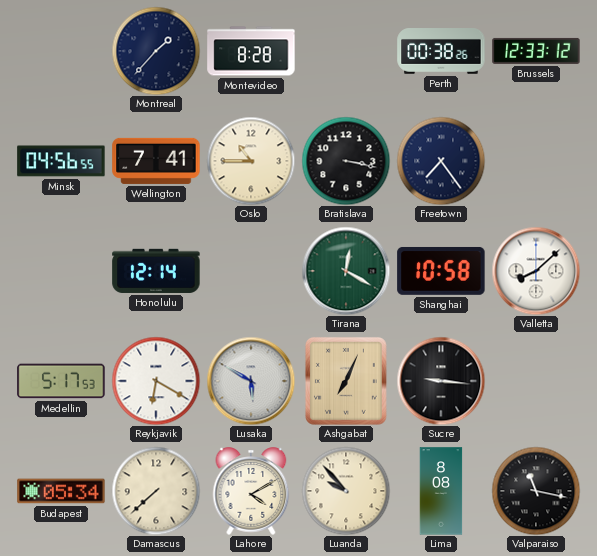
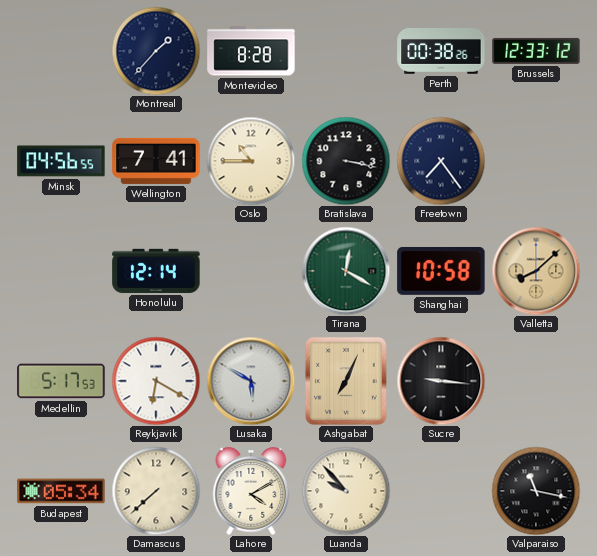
Valletta dial: white -> champagne
Lima: 8:08 -> none
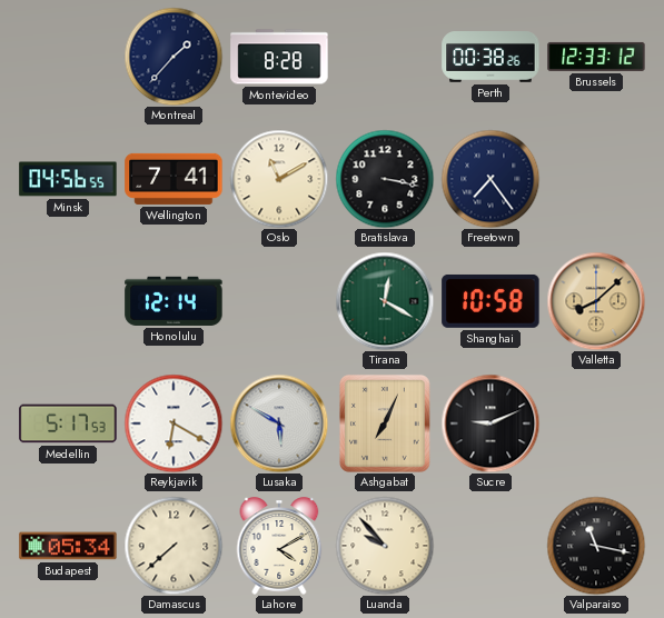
Oslo: 10:45 -> 11:10
Sucre: 9:16 -> 9:11
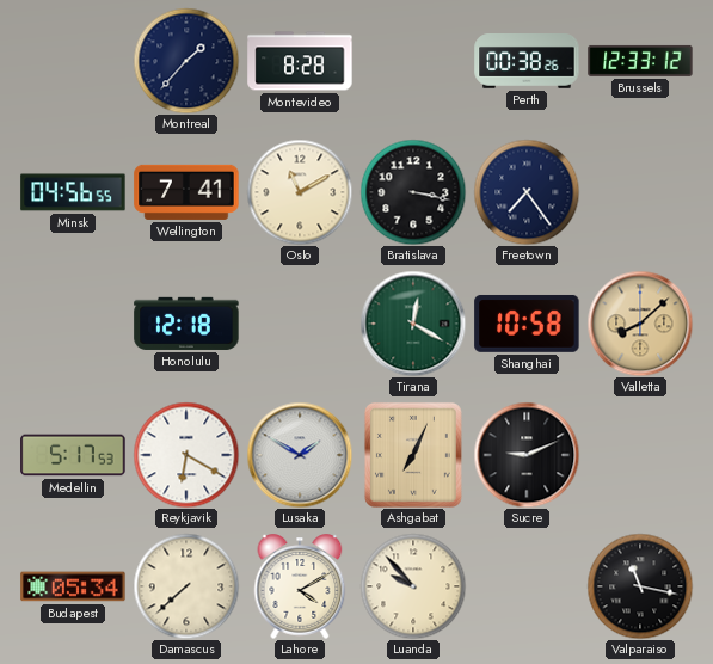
Honolulu: 12:14 -> 12:18
Lusaka: 5:50 -> 1:50
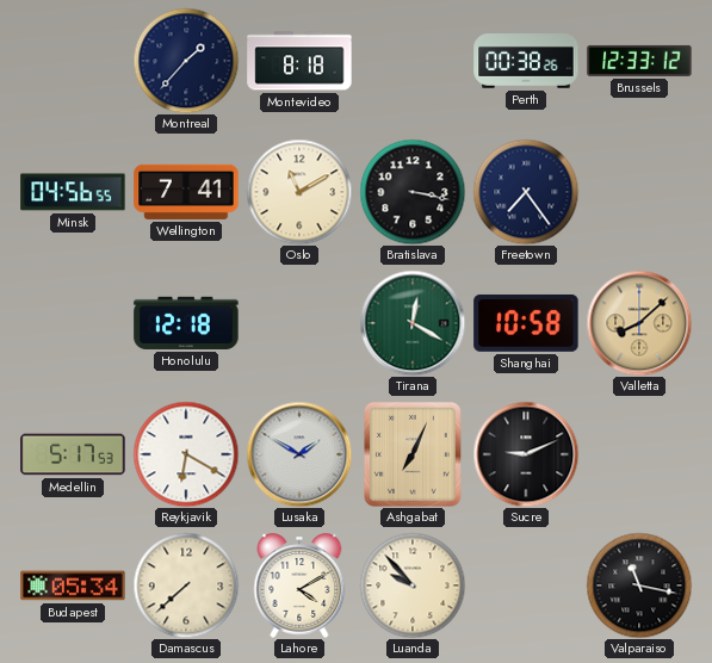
Montevideo: 8:28 -> 8:18
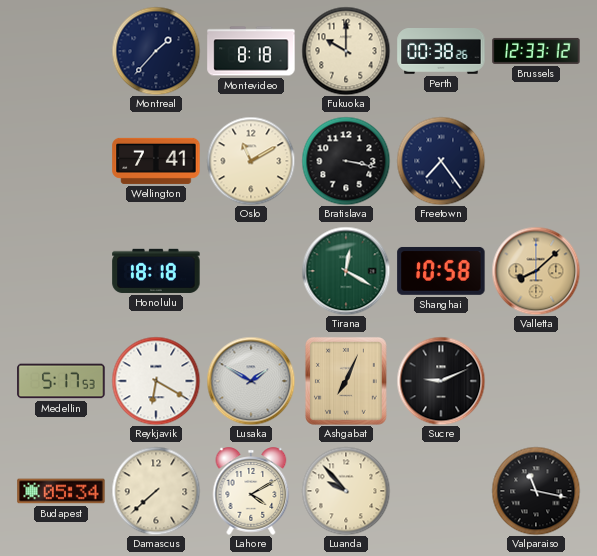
Fukuoka: none -> 10:00
Minsk: 04:56 -> none
Honolulu: 12:18 -> 18:18
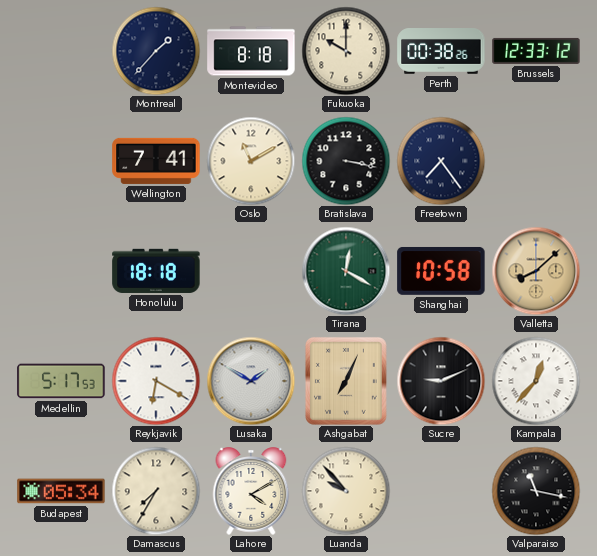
Kampala: none -> 12:37
Damascus: 7:38 -> 7:35
